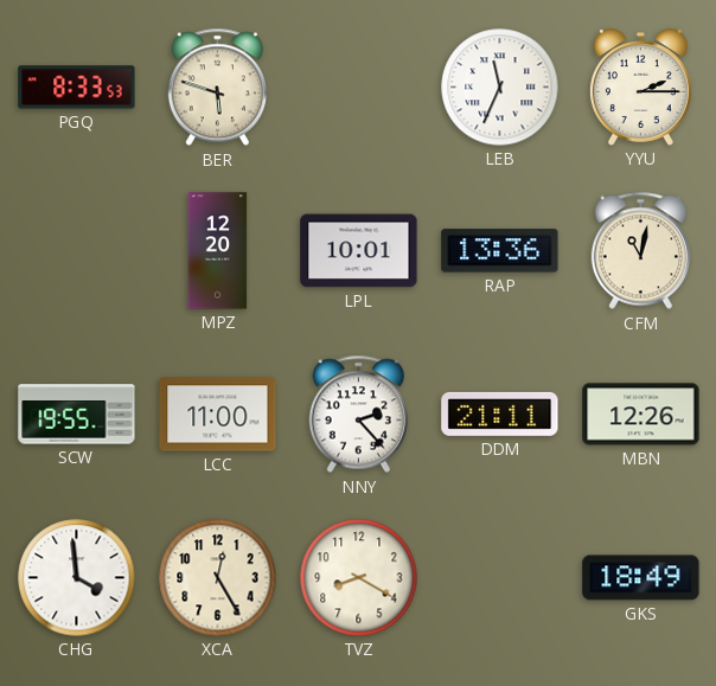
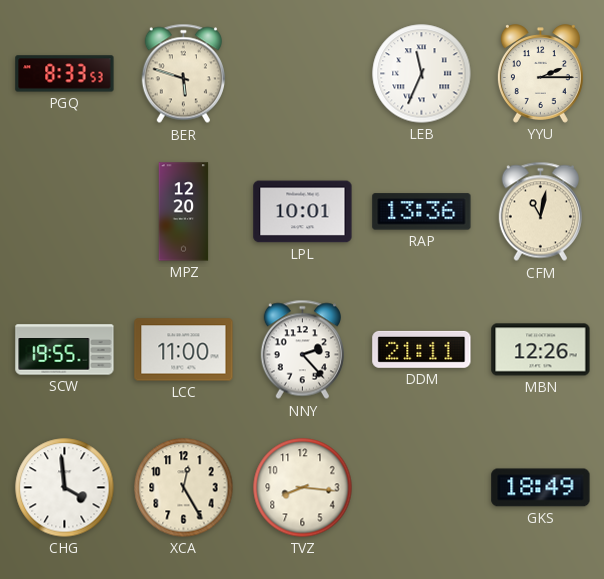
TVZ: 8:20 -> 8:16
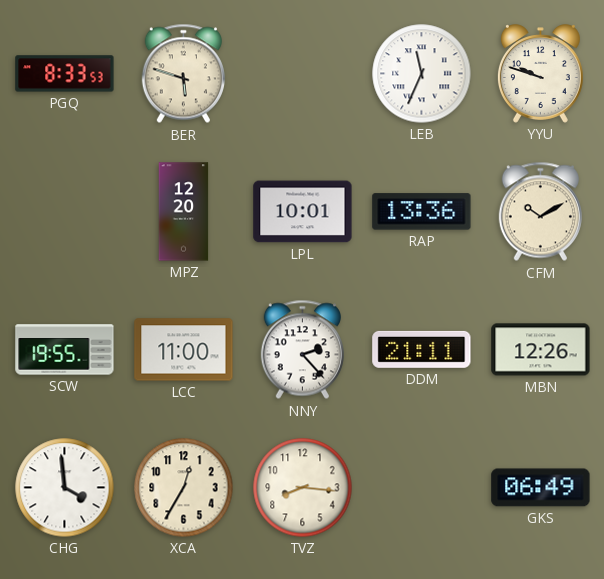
YYU: 2:15 -> 9:48
CFM: 11:02 -> 10:10
XCA: 12:25 -> 12:35
GKS: 18:49 -> 06:49
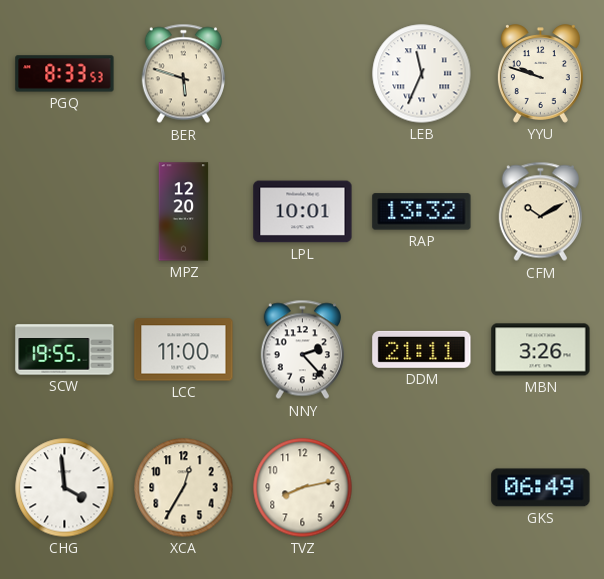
RAP: 13:36 -> 13:32
MBN: 12:26 -> 3:26
TVZ: 8:16 -> 8:13
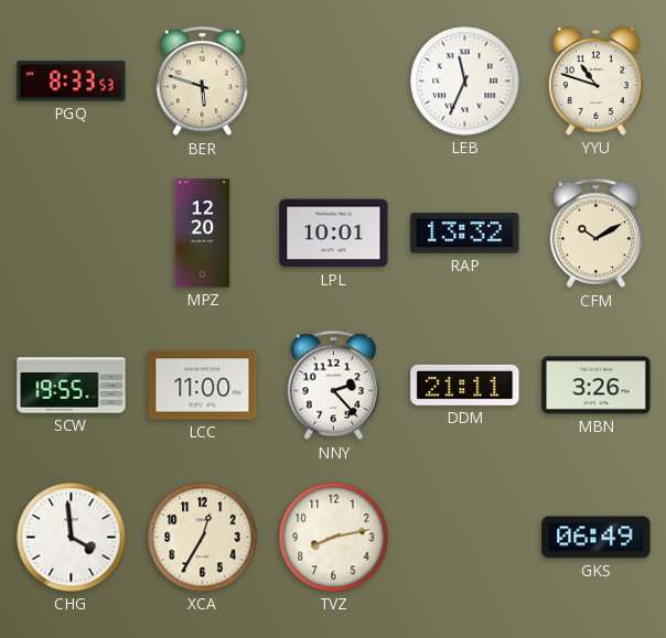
YYU: 9:48 -> 10:48
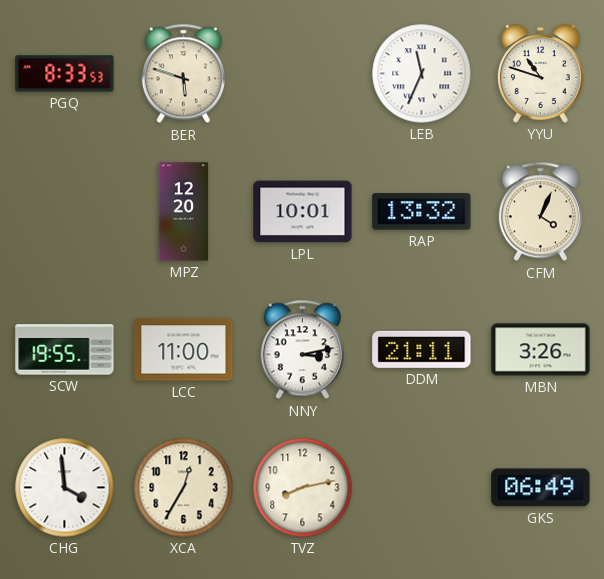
CFM: 10:10 -> 4:04
NNY: 2:23 -> 3:13
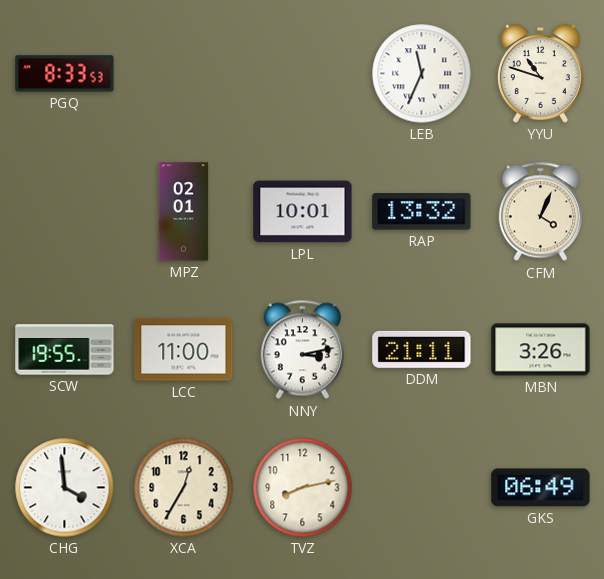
BER: 5:48 -> none
MPZ: 12:20 -> 02:01
